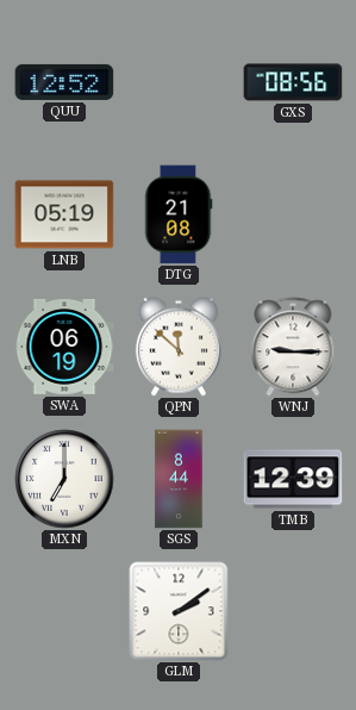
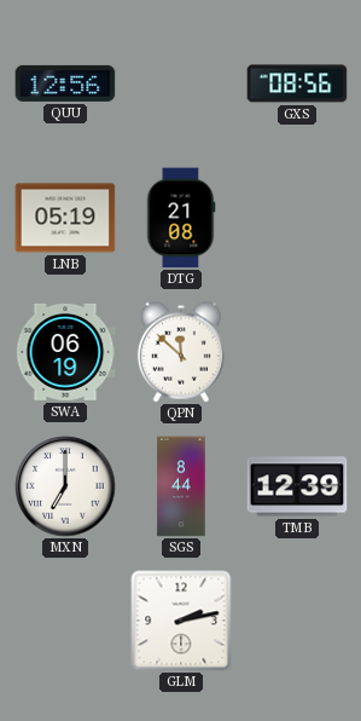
QUU: 12:52 -> 12:56
WNJ: 9:15 -> none
GLM: 2:09 -> 2:13
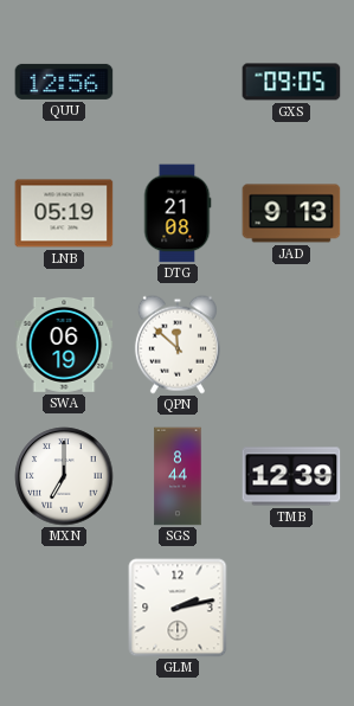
GXS: 08:56 -> 09:05
JAD: none -> 9:13
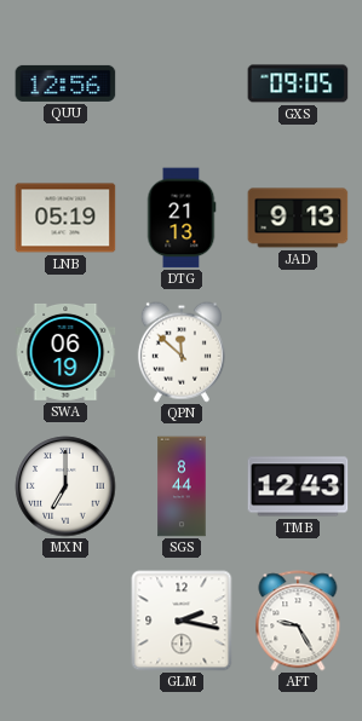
DTG: 21:08 -> 21:13
TMB: 12:39 -> 12:43
GLM: 2:13 -> 2:17
AFT: none -> 9:25
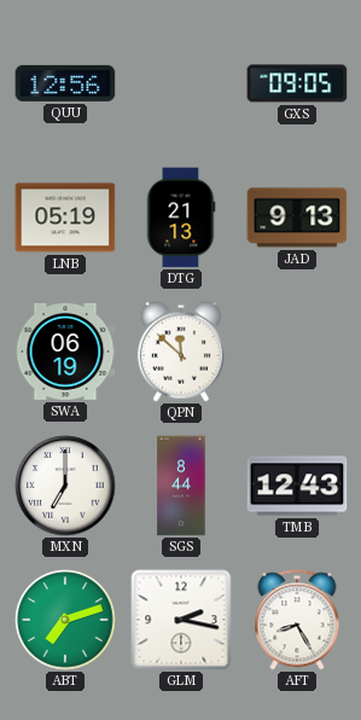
ABT: none -> 7:12
AFT: 9:25 -> 8:25
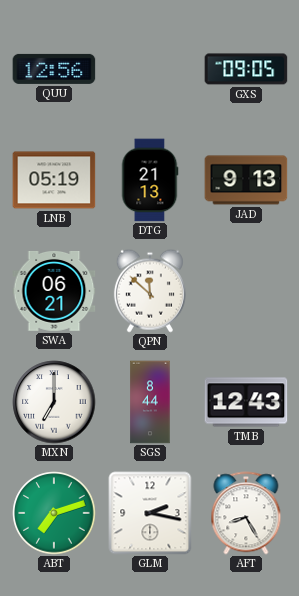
SWA: 06:19 -> 06:21
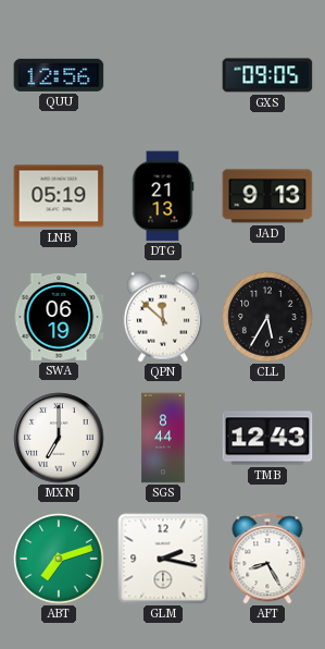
SWA: 06:21 -> 06:19
CLL: none -> 5:35
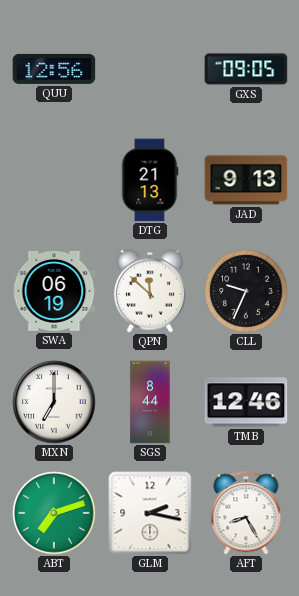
LNB: 05:19 -> none
CLL: 5:35 -> 9:34
TMB: 12:43 -> 12:46
